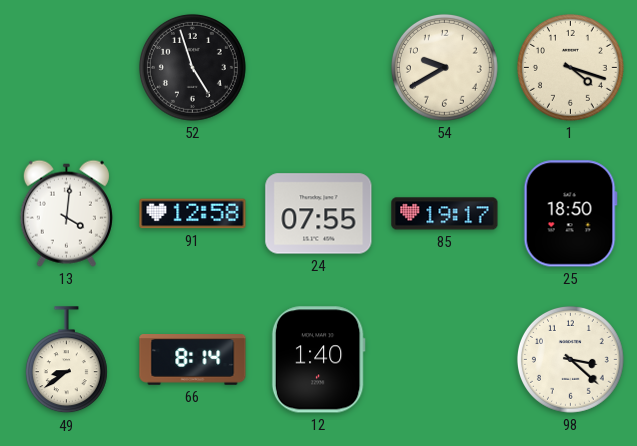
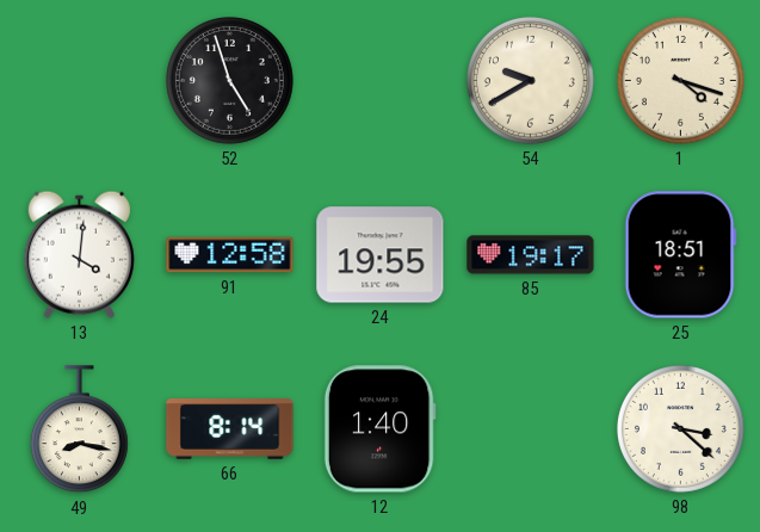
24: 07:55 -> 19:55
25: 18:50 -> 18:51
49: 8:39 -> 8:17
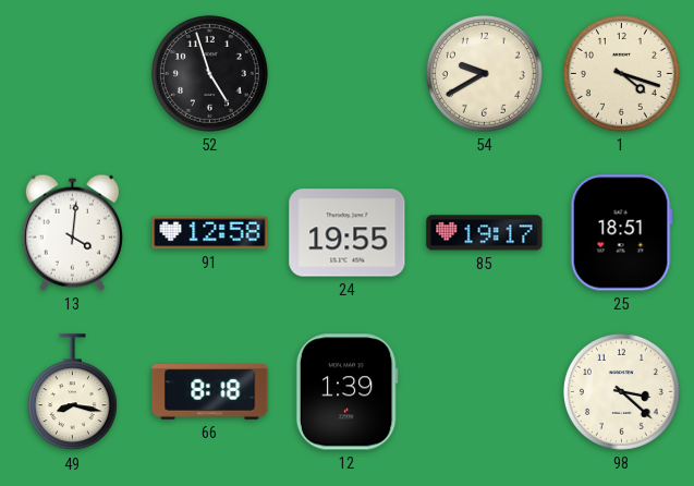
66: 8:14 -> 8:18
12: 1:40 -> 1:39
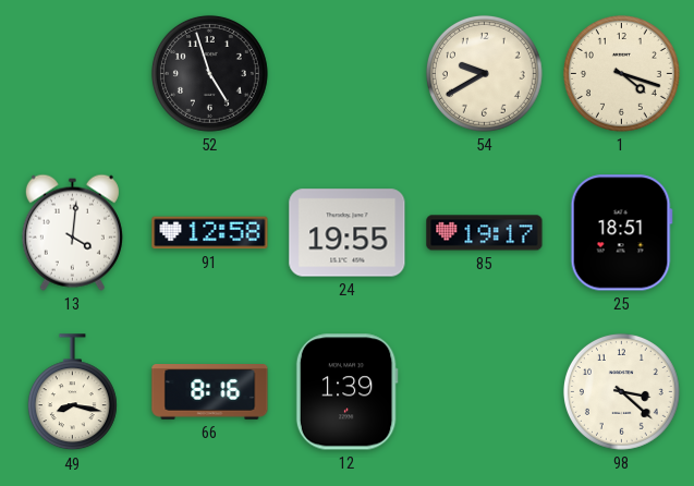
66: 8:18 -> 8:16
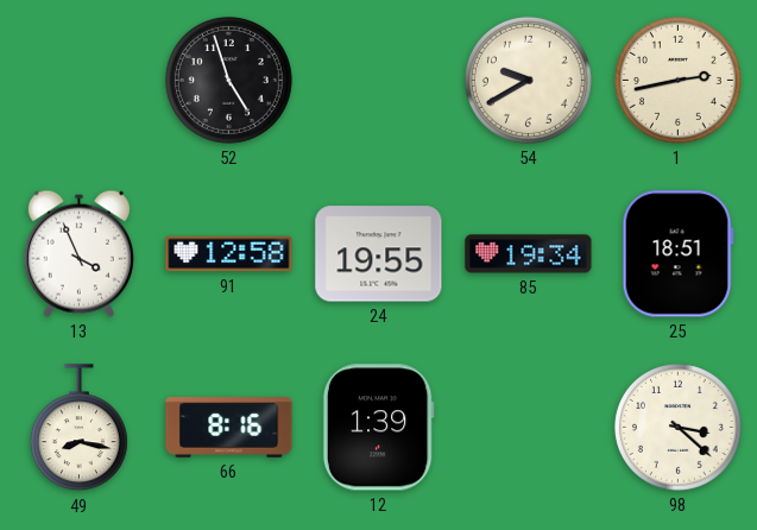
1: 4:18 -> 2:43
13: 4:01 -> 3:56
85: 19:17 -> 19:34
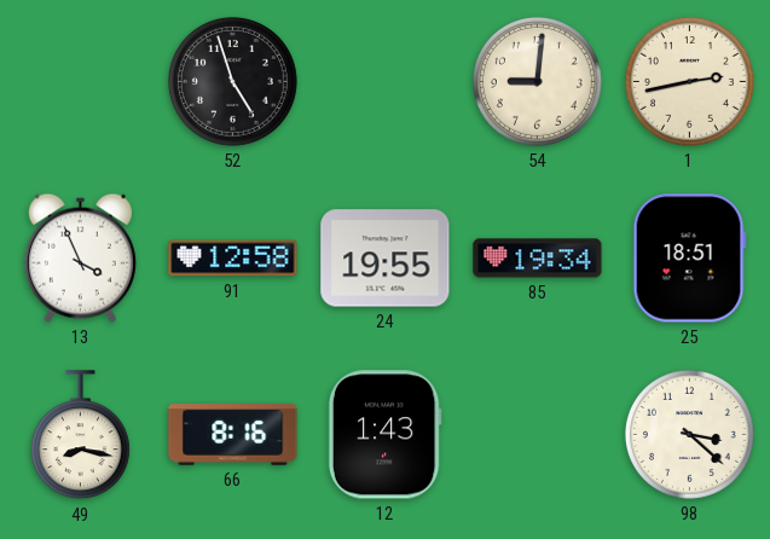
54: 9:40 -> 9:01
12: 1:39 -> 1:43
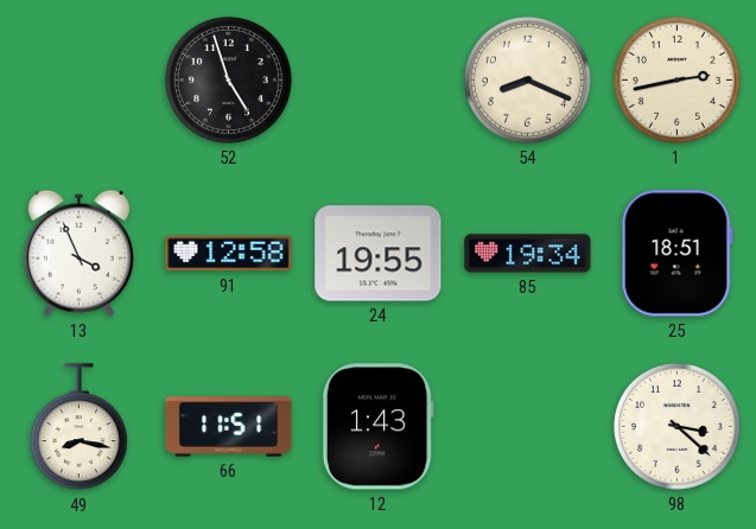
54: 9:01 -> 8:19
66: 8:16 -> 11:51
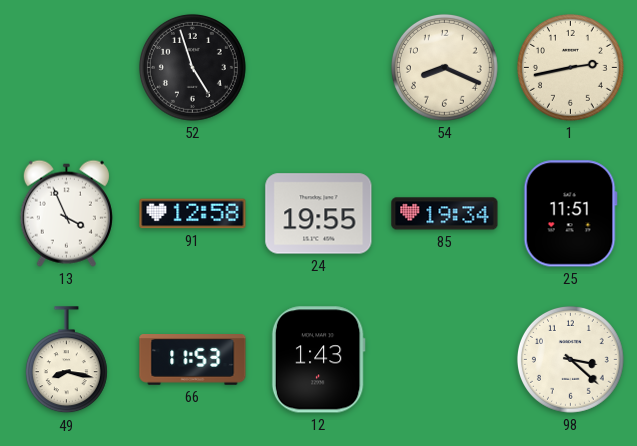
25: 18:51 -> 11:51
66: 11:51 -> 11:53
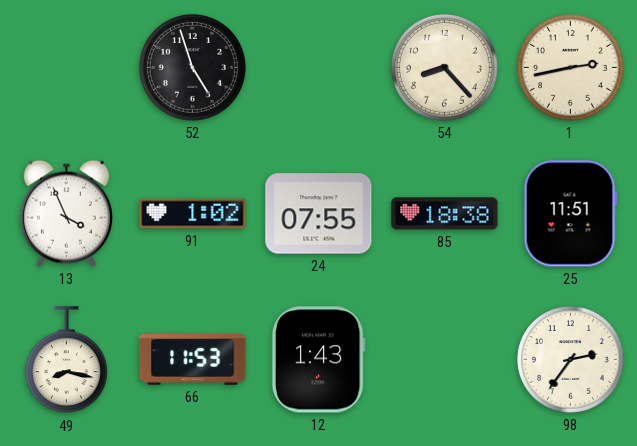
54: 8:19 -> 8:23
91: 12:58 -> 1:02
24: 19:55 -> 07:55
85: 19:34 -> 18:38
98: 3:22 -> 2:36
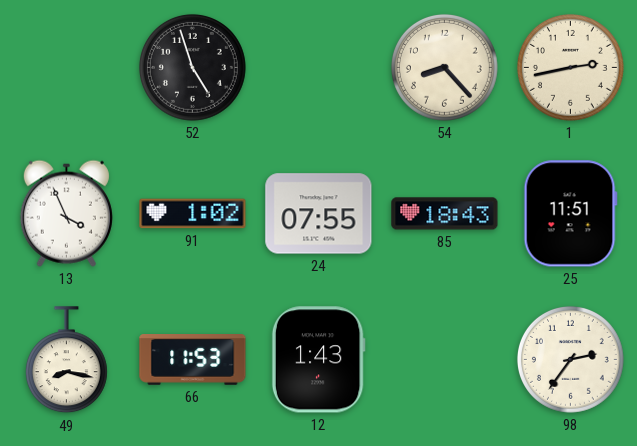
85: 18:38 -> 18:43
